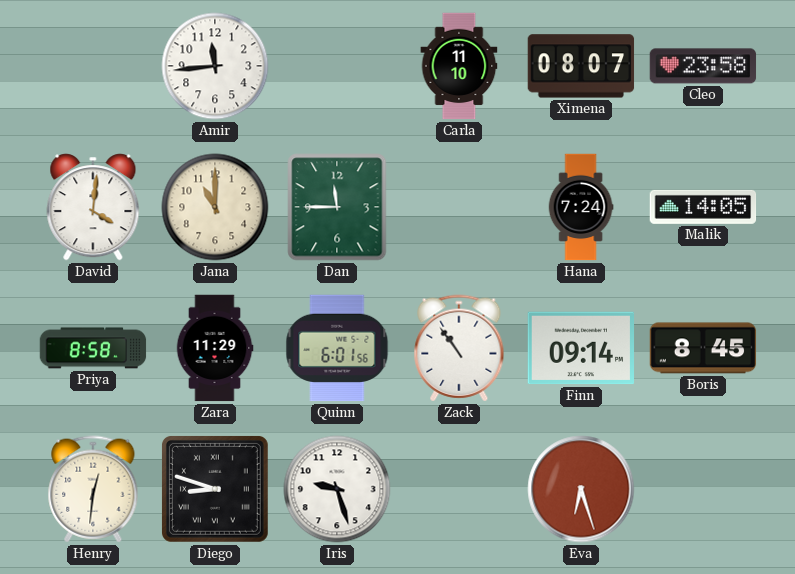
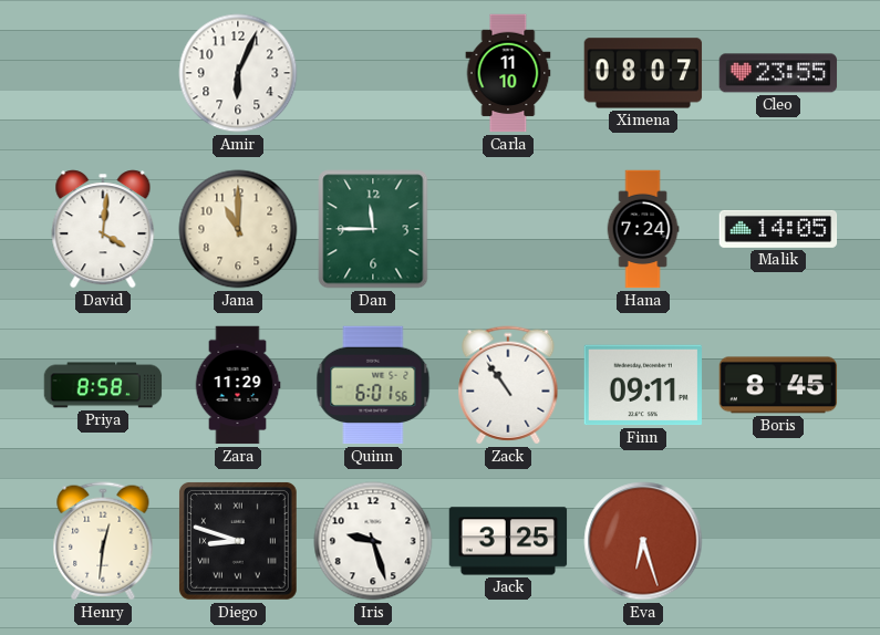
Amir: 11:44 -> 6:04
Cleo: 23:58 -> 23:55
Finn: 09:14 -> 09:11
Jack: none -> 3:25
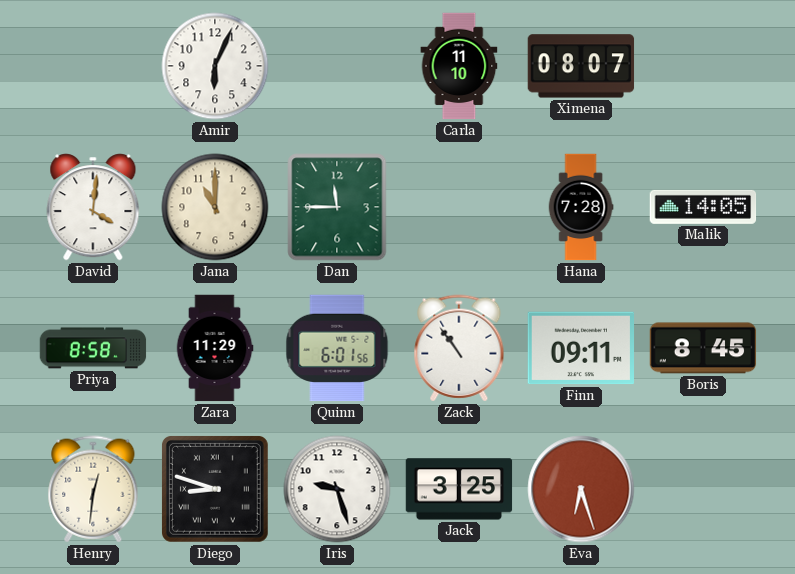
Cleo: 23:55 -> none
Hana: 7:24 -> 7:28
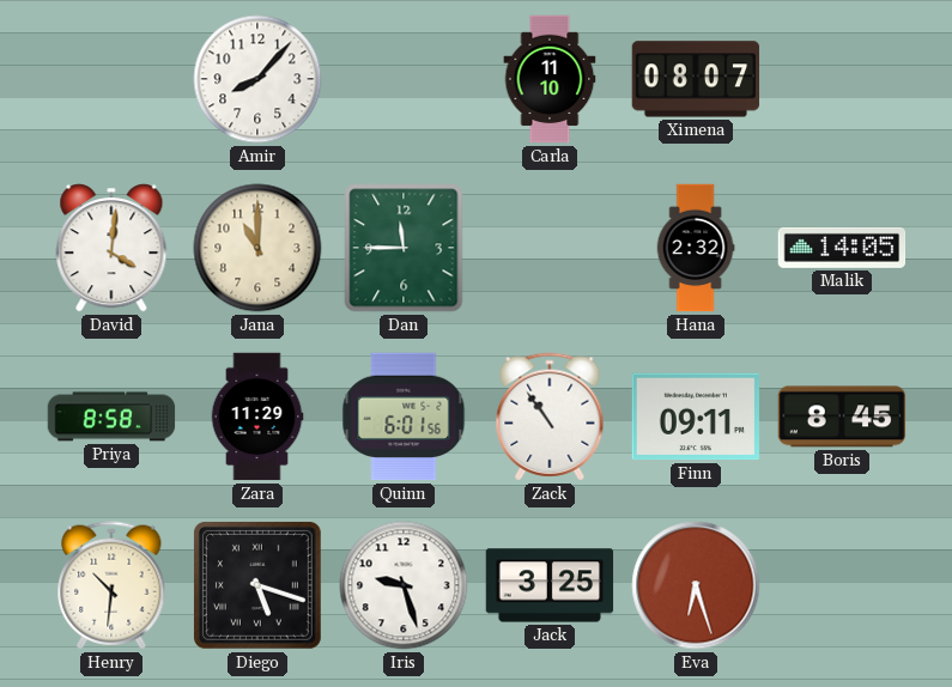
Amir: 6:04 -> 8:07
Hana: 7:28 -> 2:32
Henry: 12:31 -> 10:31
Diego: 8:48 -> 5:18
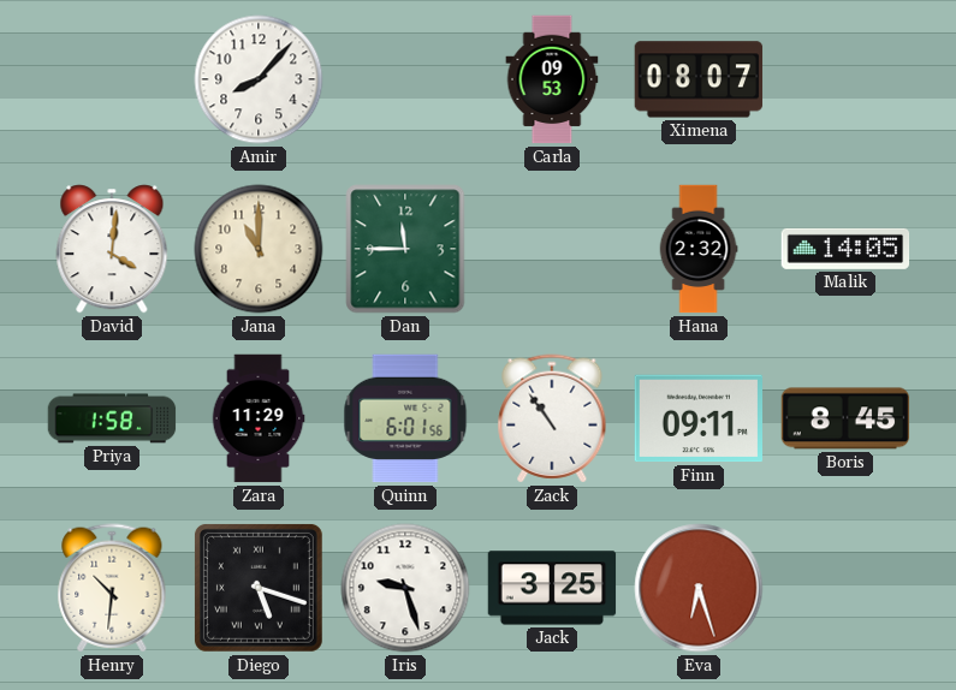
Carla: 11:10 -> 09:53
Priya: 8:58 -> 1:58
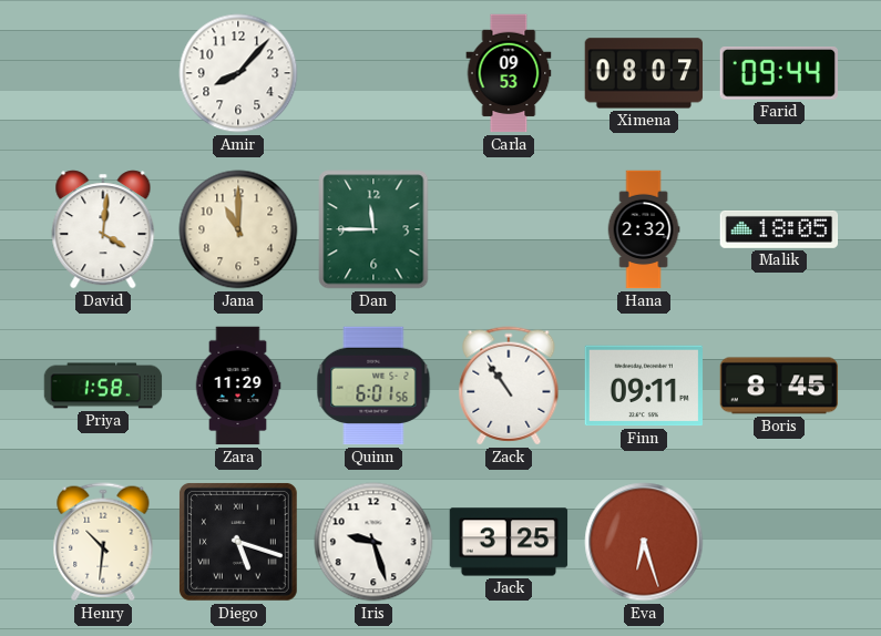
Farid: none -> 09:44
Malik: 14:05 -> 18:05
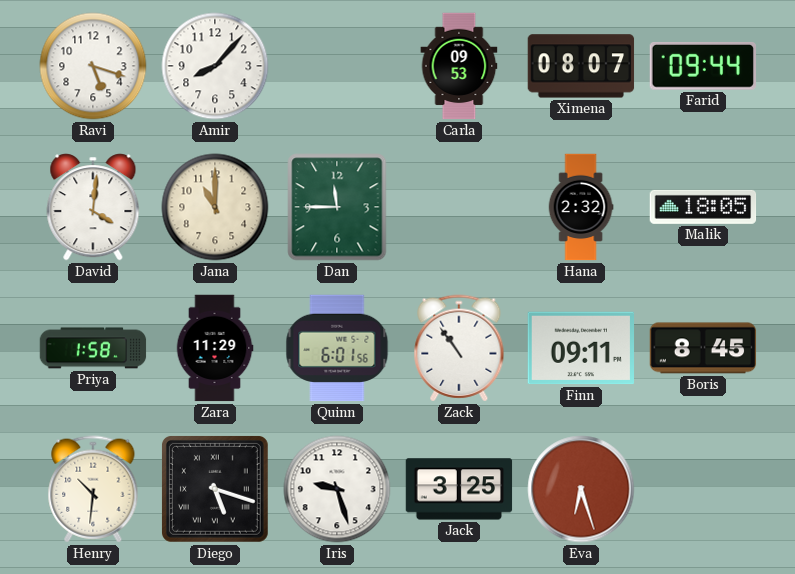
Ravi: none -> 5:18
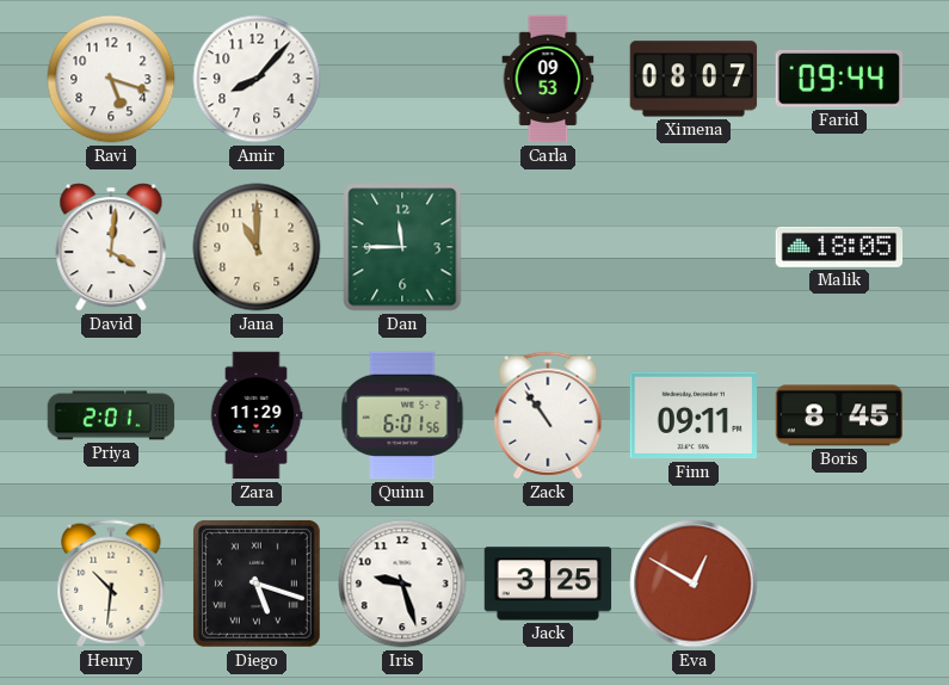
Hana: 2:32 -> none
Priya: 1:58 -> 2:01
Eva: 6:27 -> 12:50
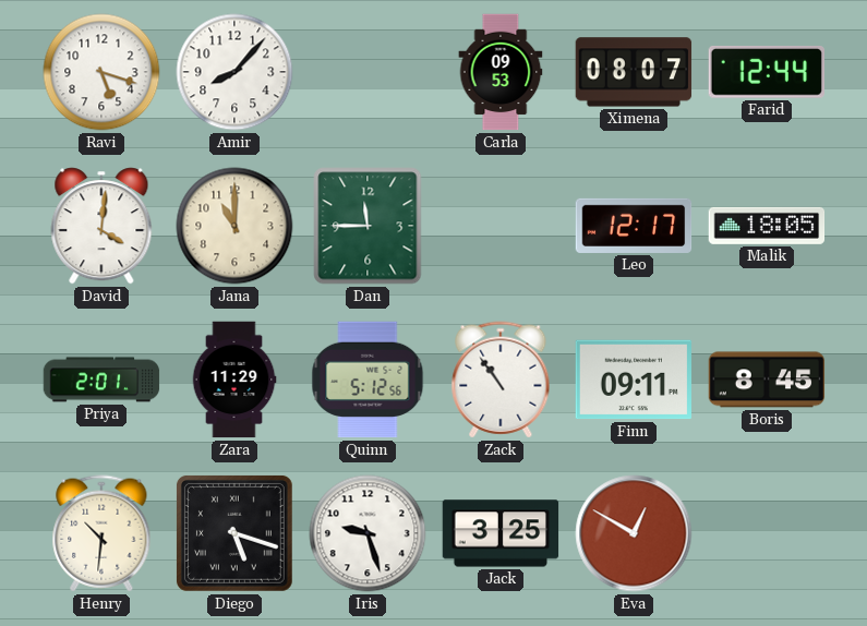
Farid: 09:44 -> 12:44
Leo: none -> 12:17
Quinn: 6:01 -> 5:12
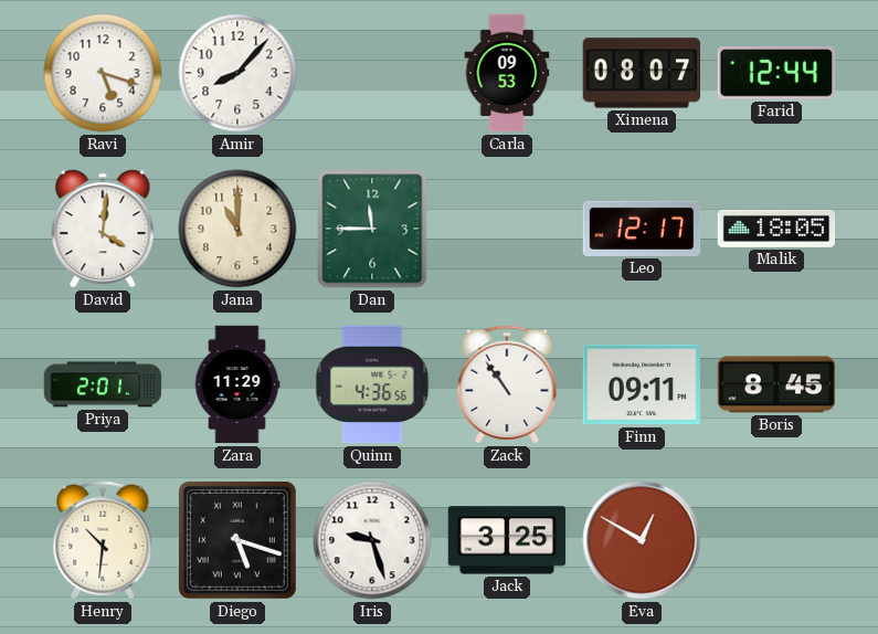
Quinn: 5:12 -> 4:36
